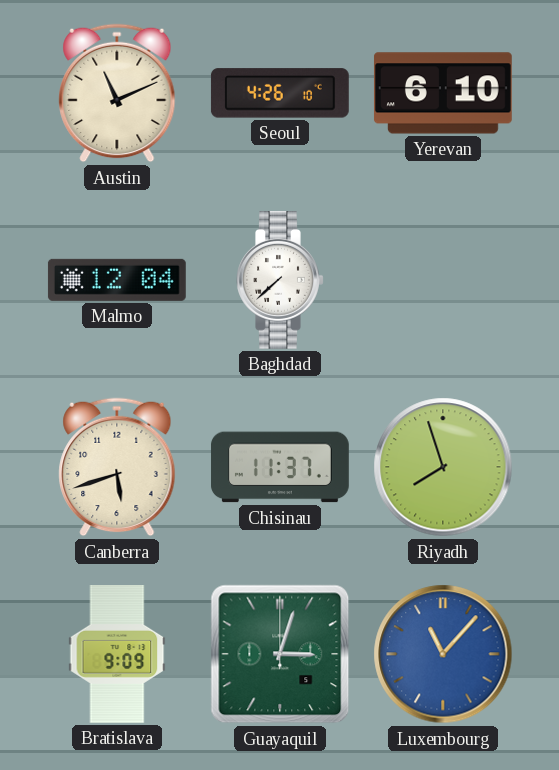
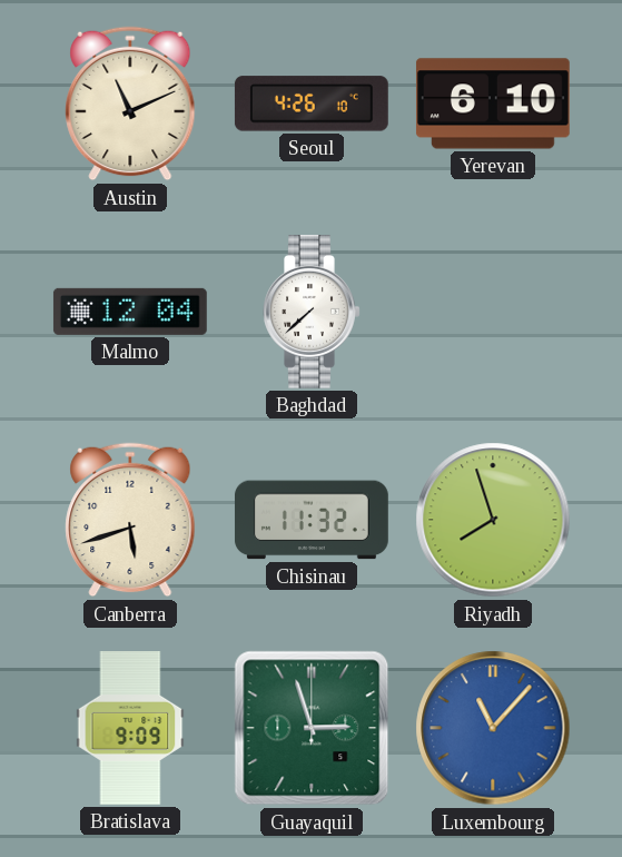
Chisinau: 11:37 -> 11:32
Guayaquil: 3:03 -> 2:57
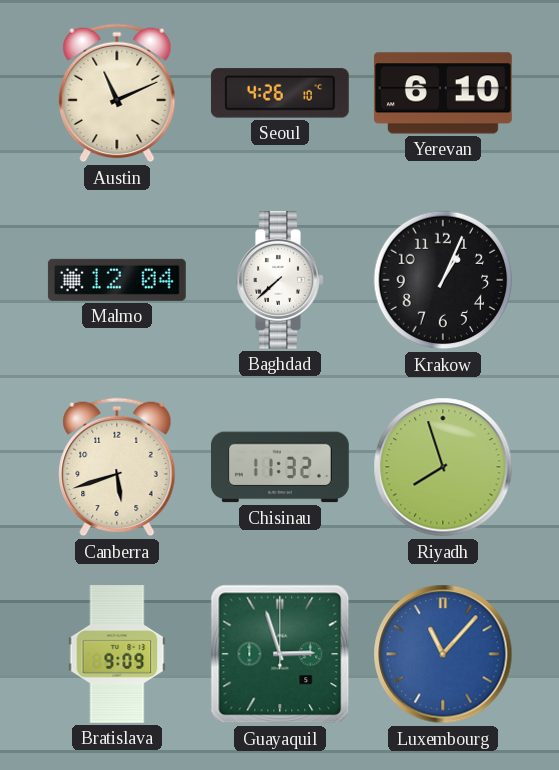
Krakow: none -> 1:04
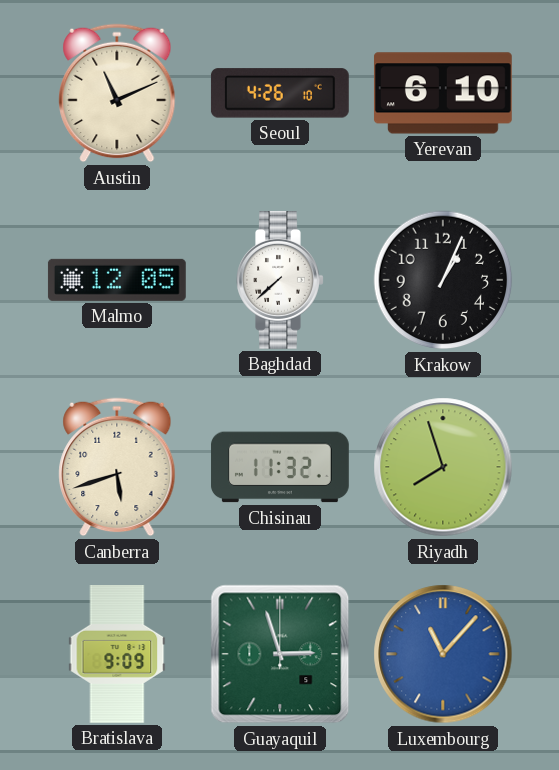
Malmo: 12:04 -> 12:05
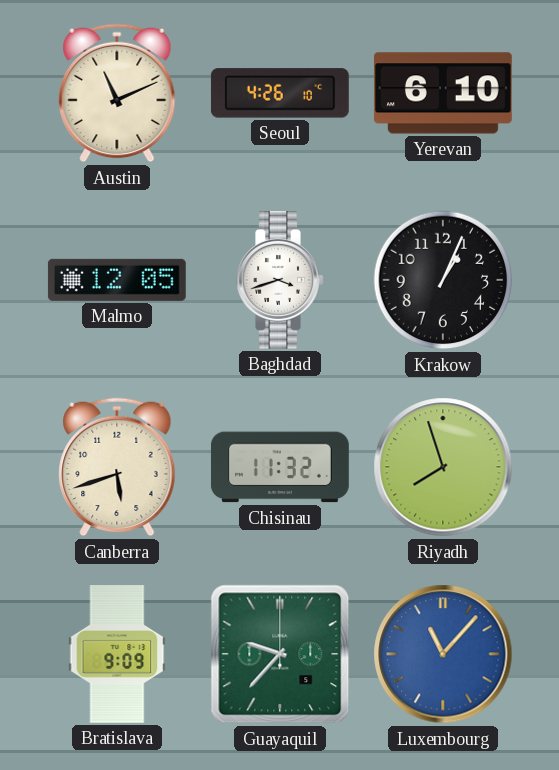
Baghdad: 7:38 -> 3:42
Guayaquil: 2:57 -> 9:37
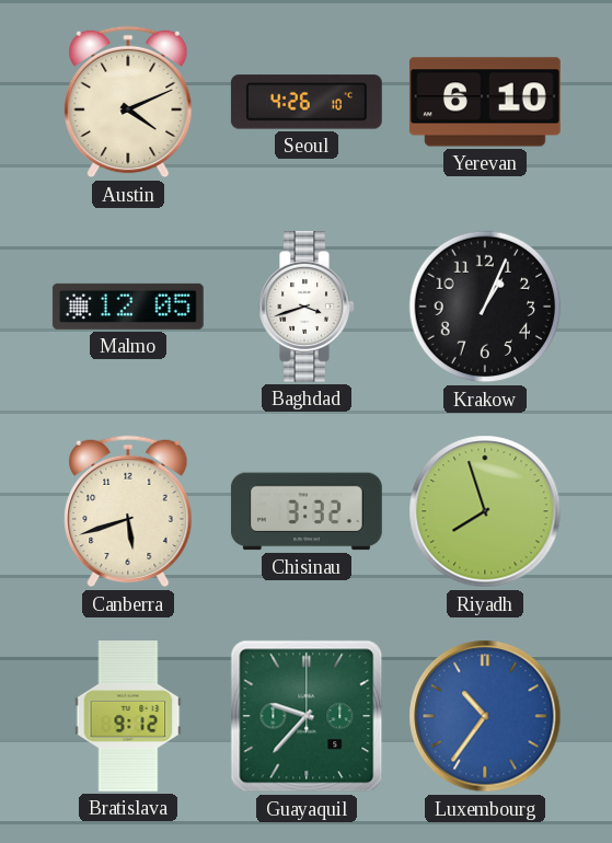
Austin: 11:11 -> 4:11
Chisinau: 11:32 -> 3:32
Bratislava: 9:09 -> 9:12
Luxembourg: 11:07 -> 10:36
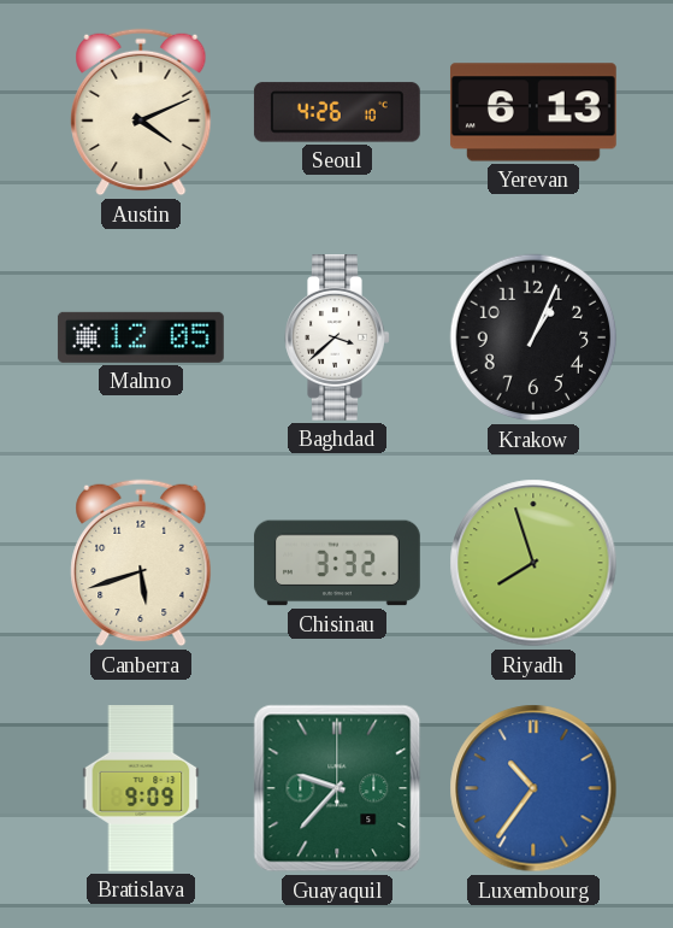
Yerevan: 6:10 -> 6:13
Baghdad: 3:42 -> 3:38
Bratislava: 9:12 -> 9:09
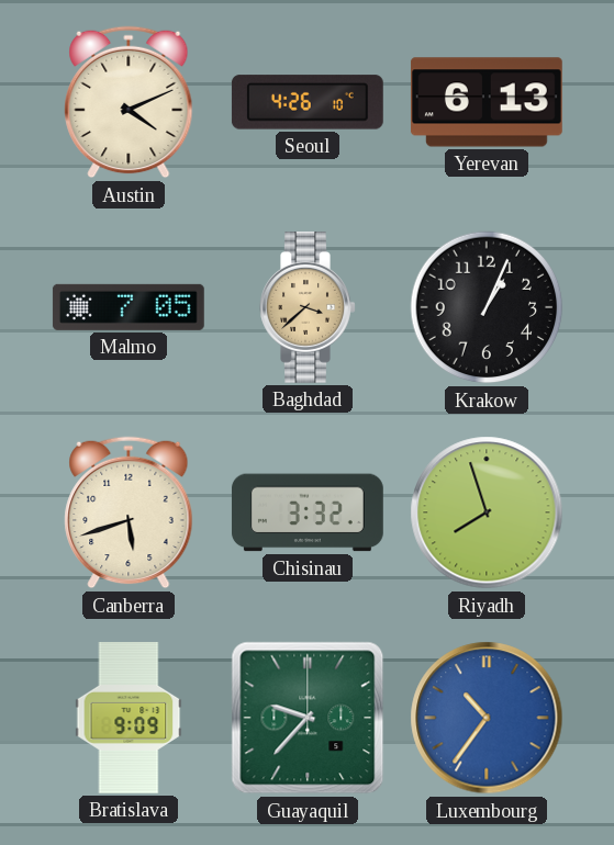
Malmo: 12:05 -> 7:05
Baghdad dial: white -> champagne
